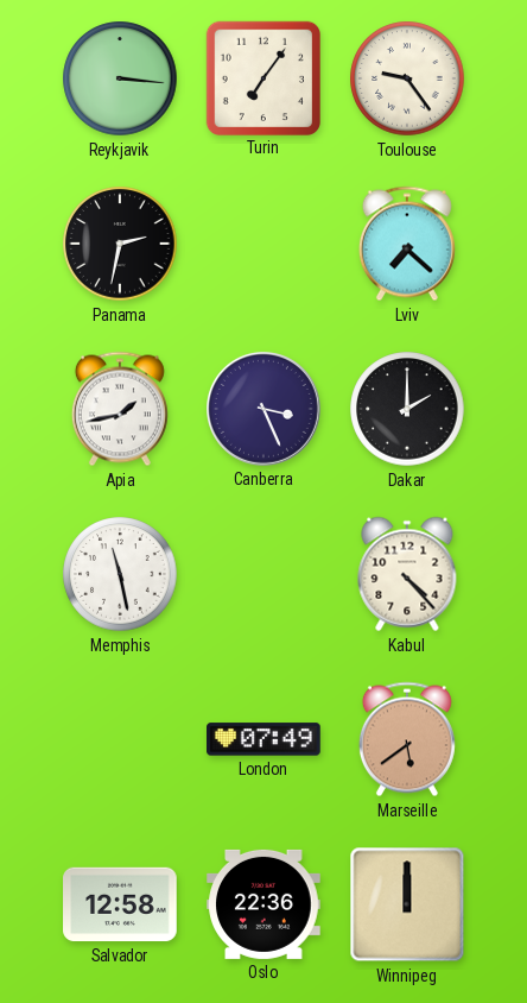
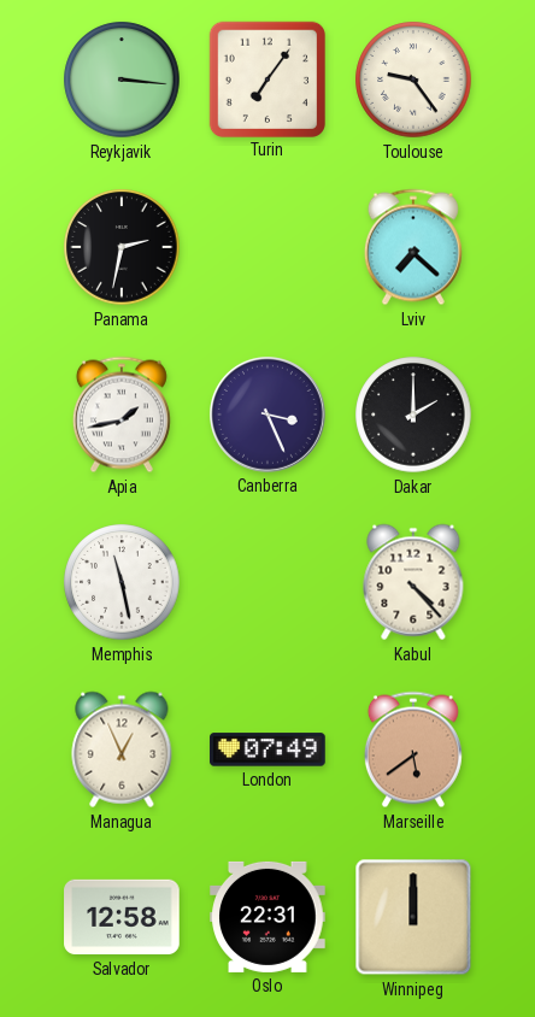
Managua: none -> 12:56
Oslo: 22:36 -> 22:31
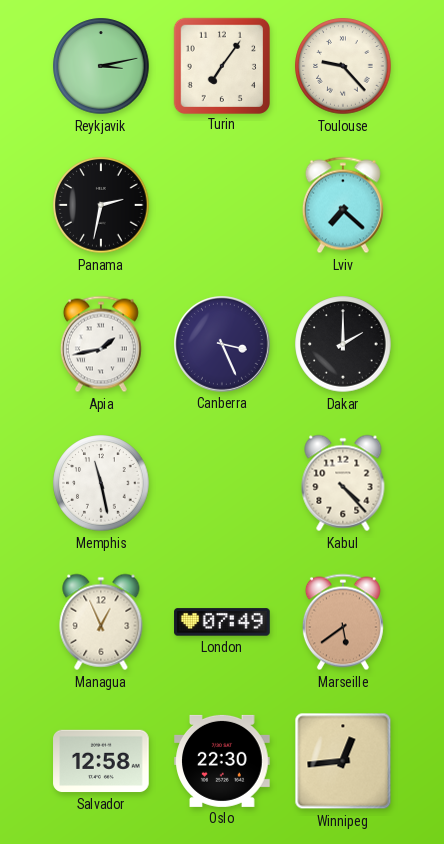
Reykjavik: 3:16 -> 3:13
Toulouse: 9:24 -> 9:23
Oslo: 22:31 -> 22:30
Winnipeg: 12:00 -> 12:44
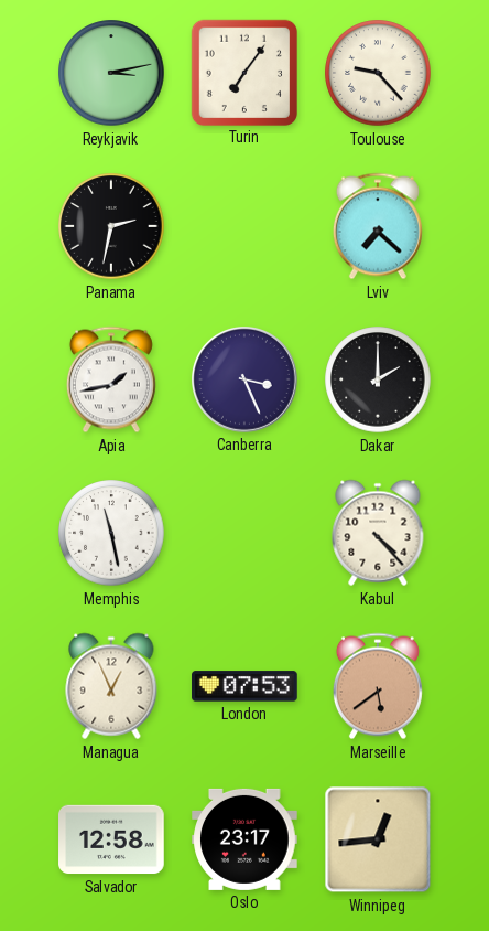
London: 07:49 -> 07:53
Oslo: 22:30 -> 23:17
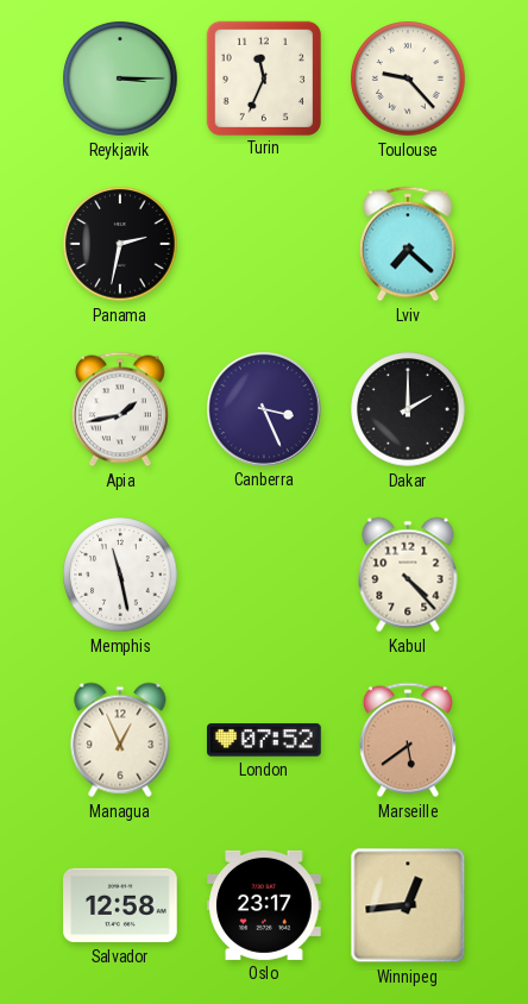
Reykjavik: 3:13 -> 3:15
Turin: 7:06 -> 11:34
London: 07:53 -> 07:52
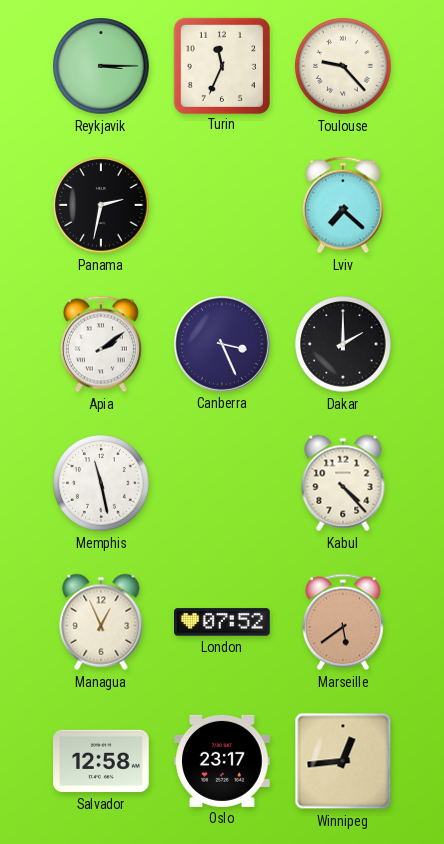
Apia: 1:43 -> 2:09
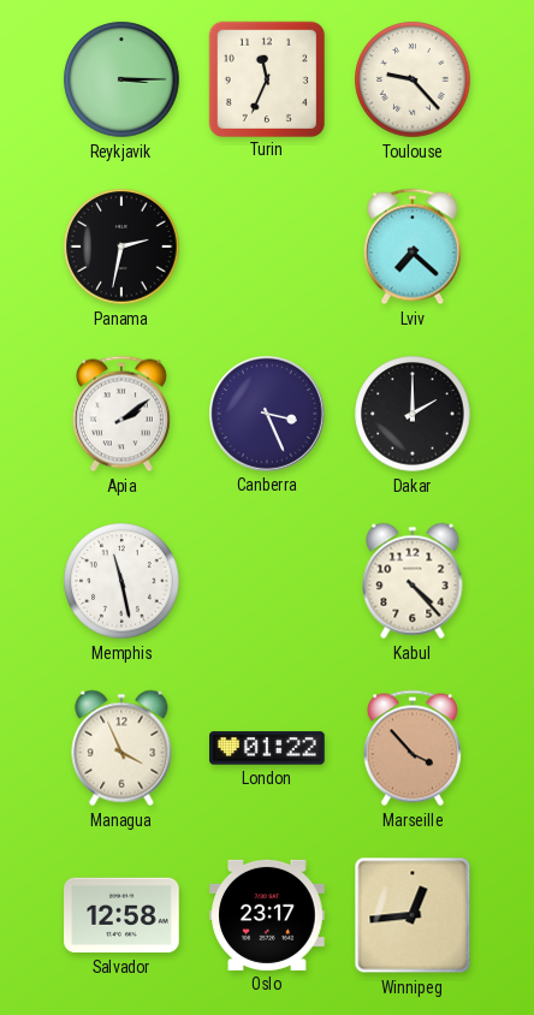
Managua: 12:56 -> 3:56
London: 07:52 -> 01:22
Marseille: 5:39 -> 3:53
